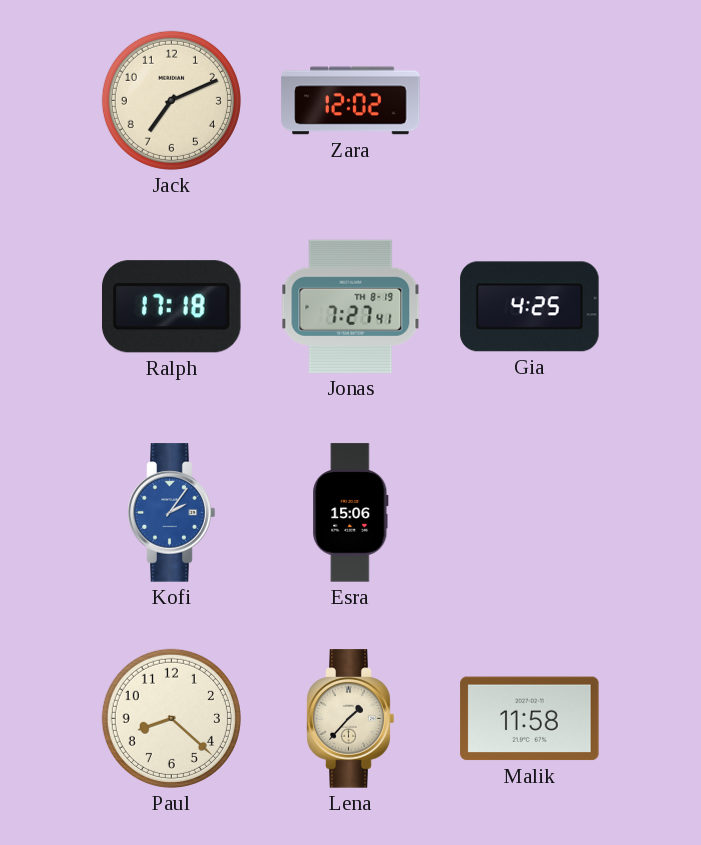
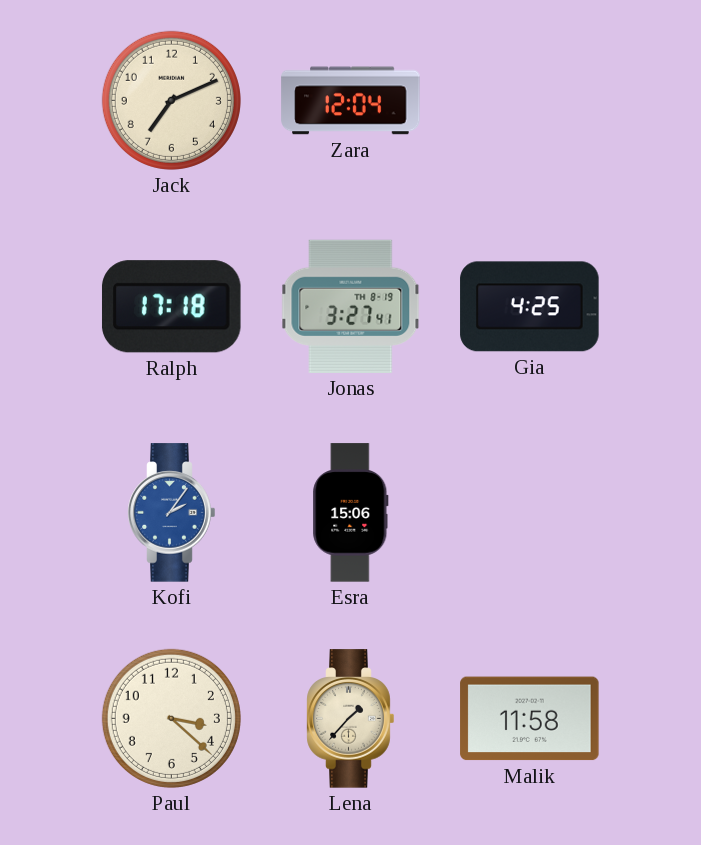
Zara: 12:02 -> 12:04
Jonas: 7:27 -> 3:27
Paul: 8:22 -> 3:22
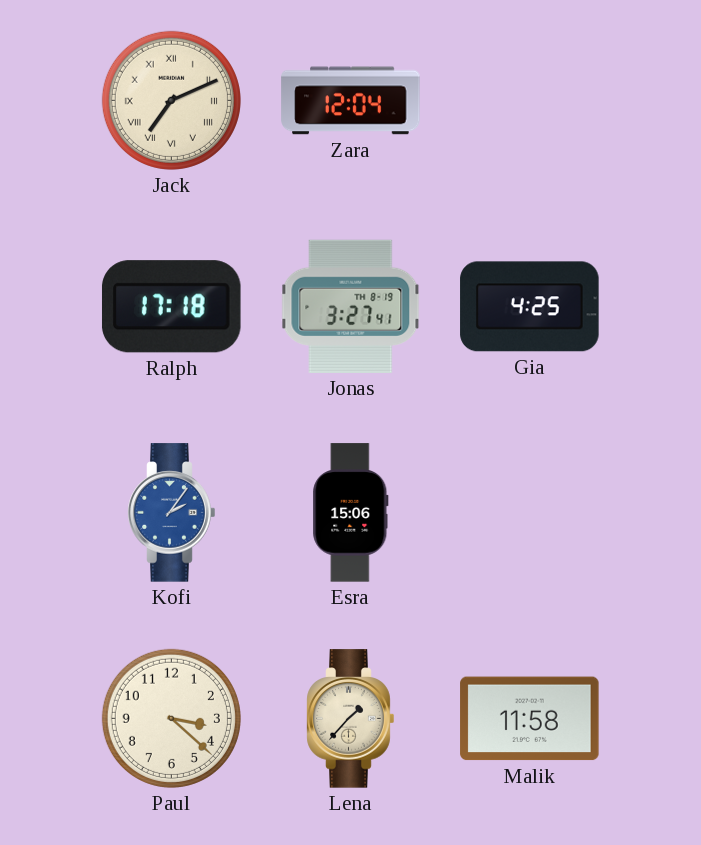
Jack numerals: Arabic -> Roman
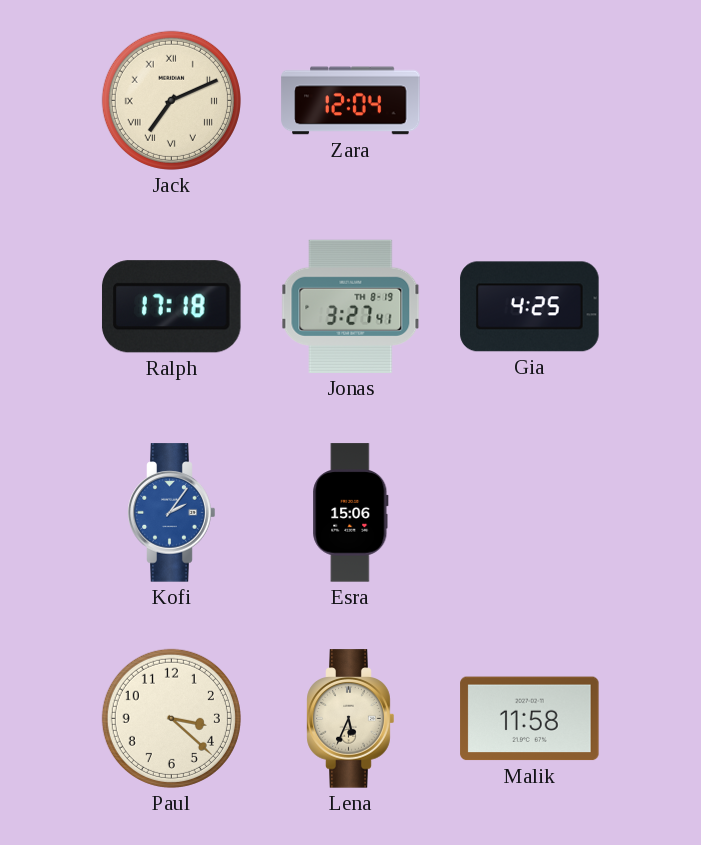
Lena: 1:37 -> 5:34
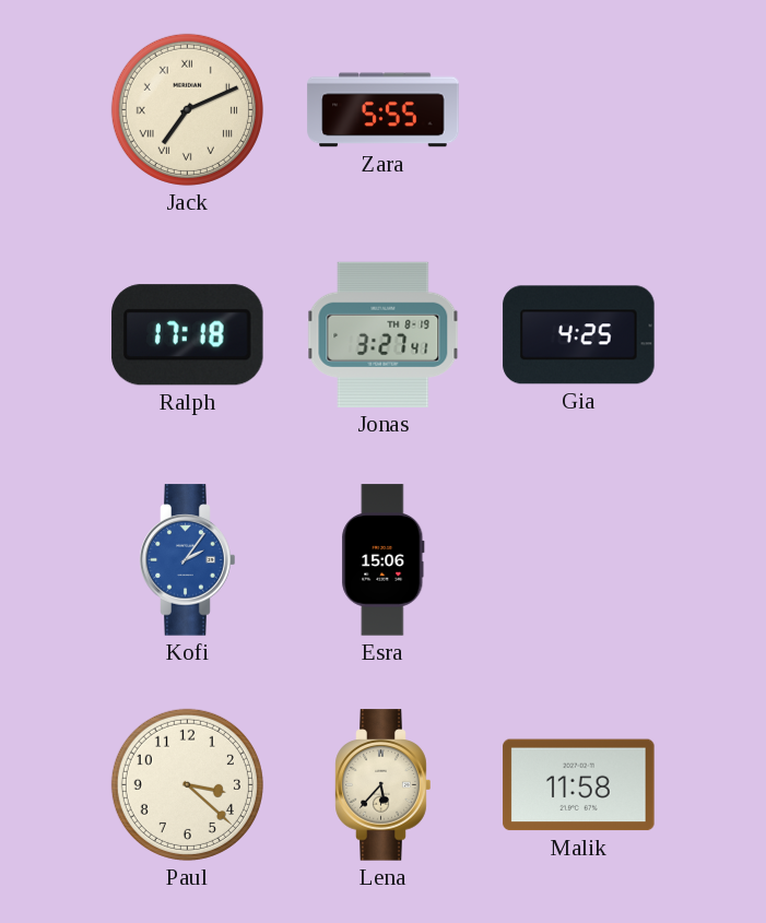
Zara: 12:04 -> 5:55
Lena: 5:34 -> 5:37
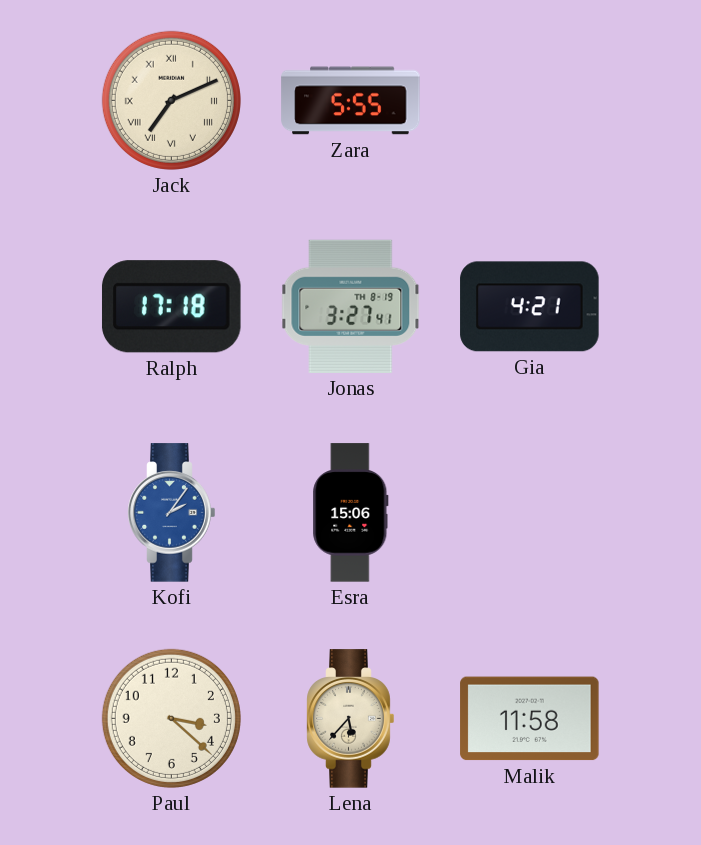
Gia: 4:25 -> 4:21
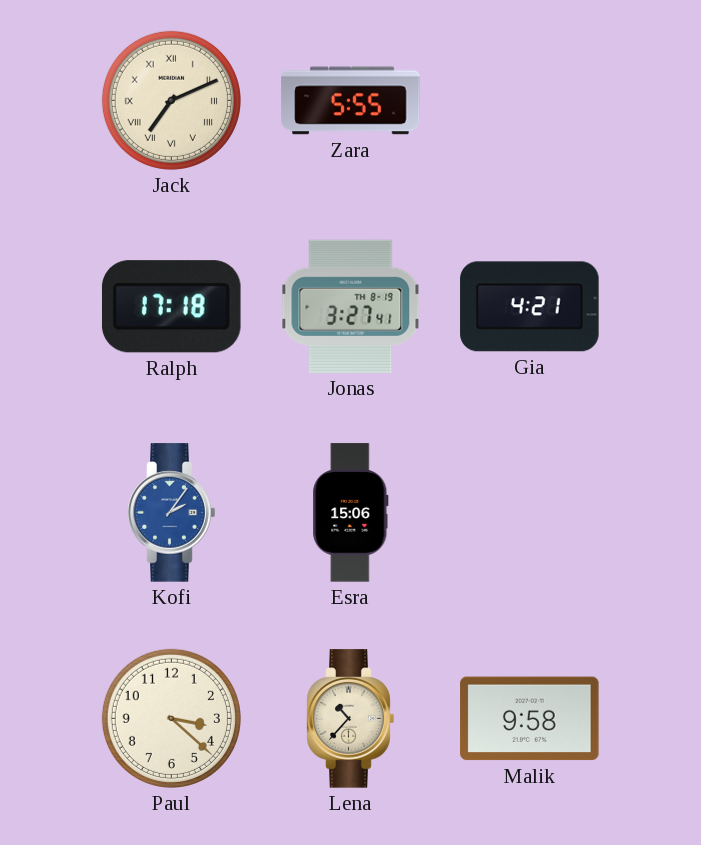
Lena: 5:37 -> 10:37
Malik: 11:58 -> 9:58
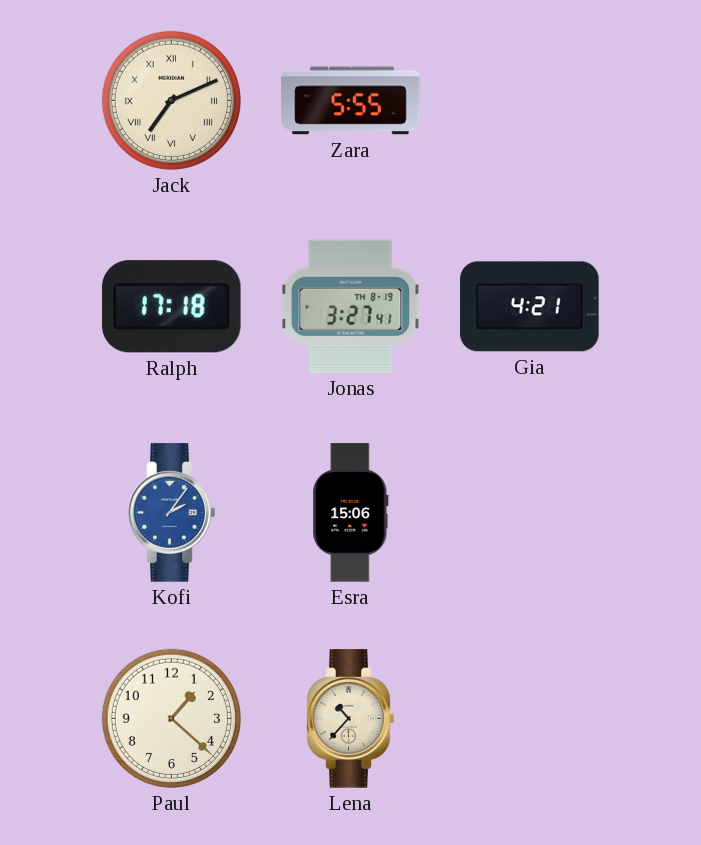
Paul: 3:22 -> 1:22
Malik: 9:58 -> none
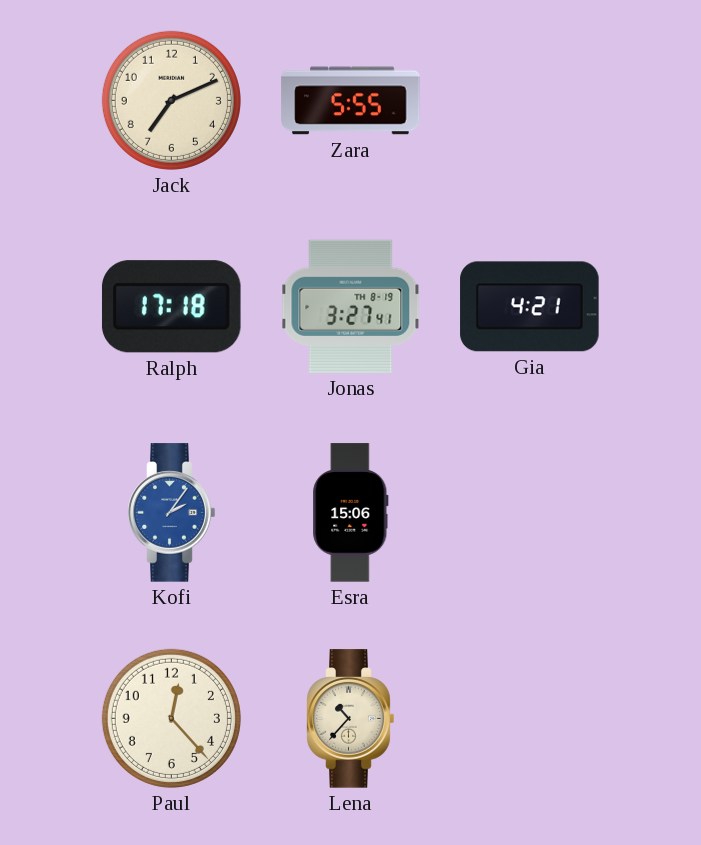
Jack numerals: Roman -> Arabic
Paul: 1:22 -> 12:23
